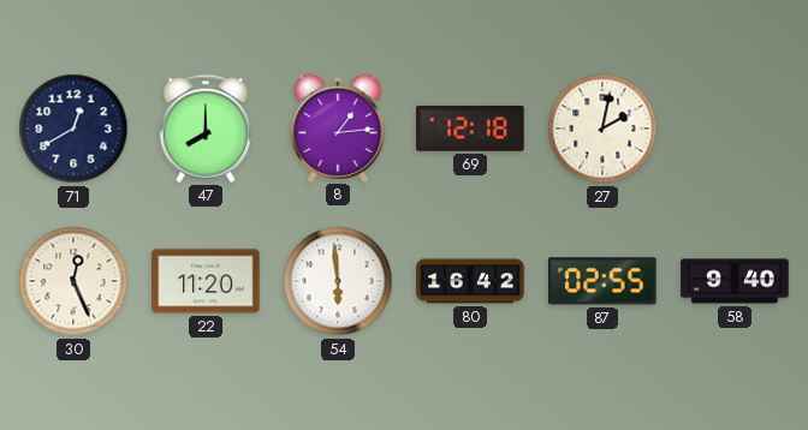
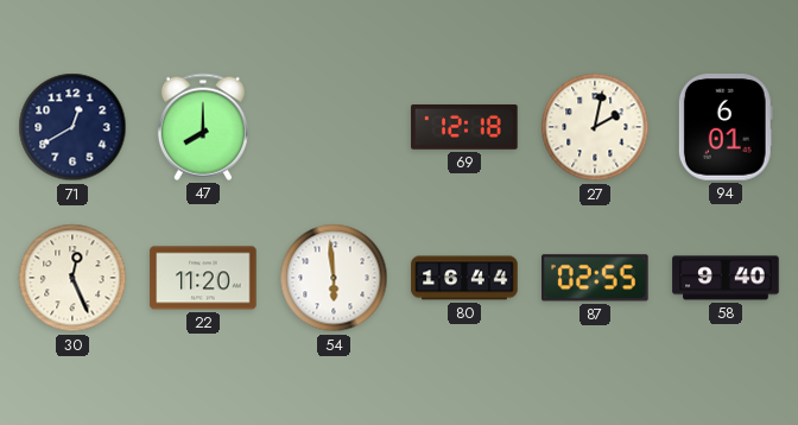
8: 1:14 -> none
94: none -> 6:01
80: 16:42 -> 16:44
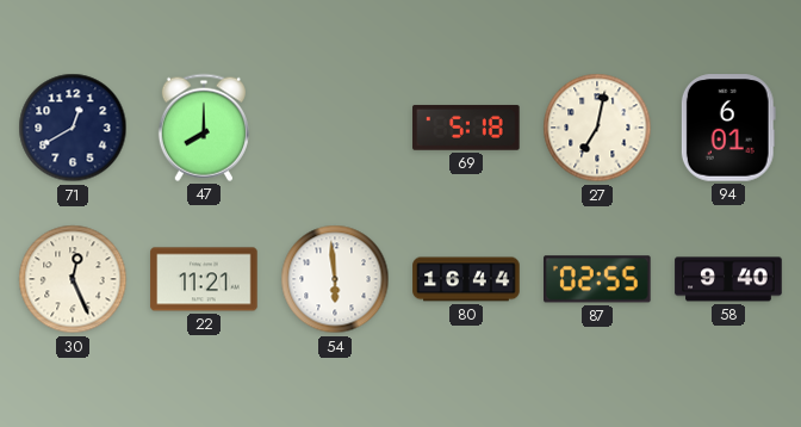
69: 12:18 -> 5:18
27: 2:02 -> 7:02
22: 11:20 -> 11:21
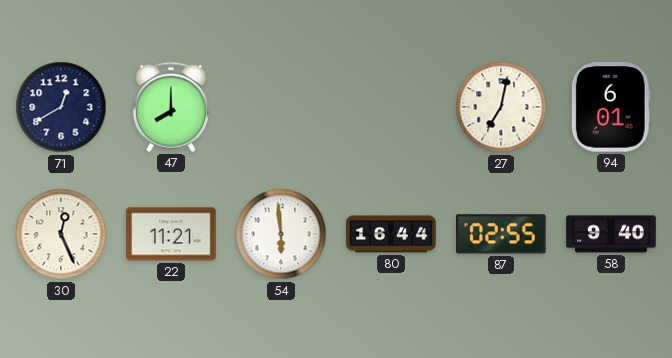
69: 5:18 -> none
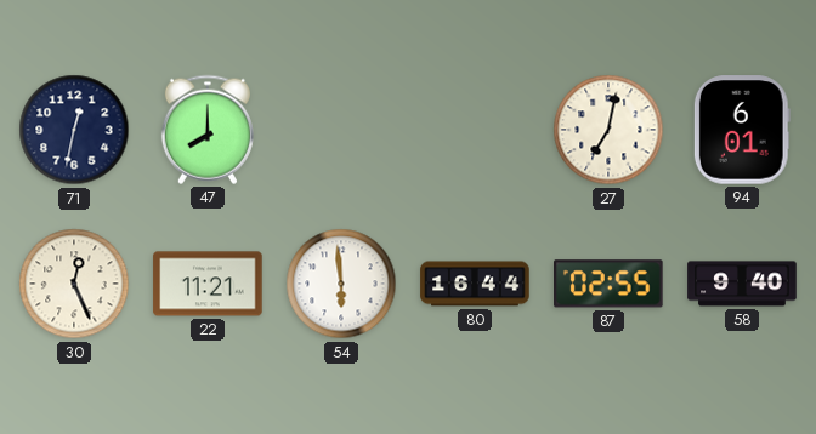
71: 12:40 -> 12:32
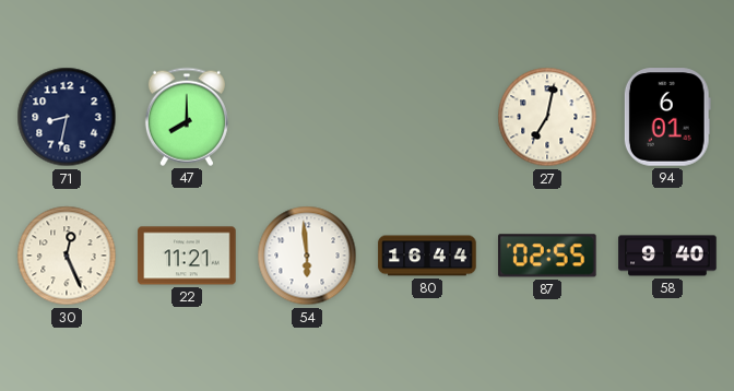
71: 12:32 -> 8:32
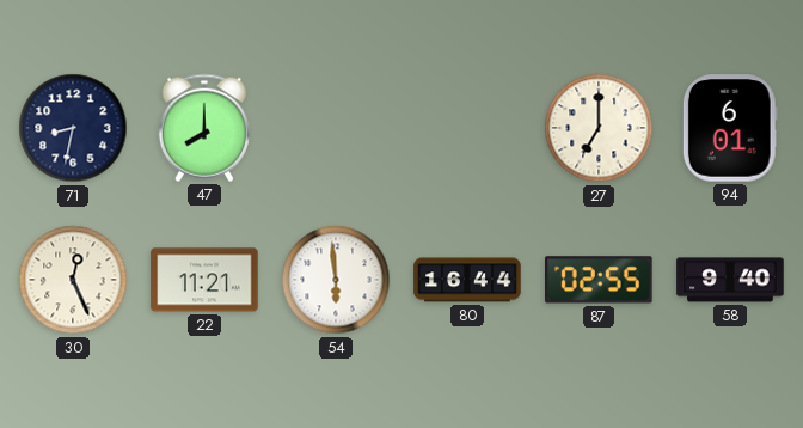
27: 7:02 -> 7:00
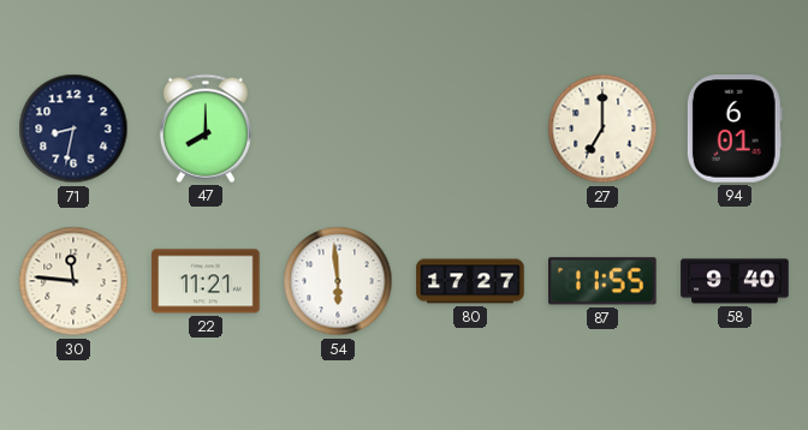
30: 12:26 -> 11:46
80: 16:44 -> 17:27
87: 02:55 -> 11:55
